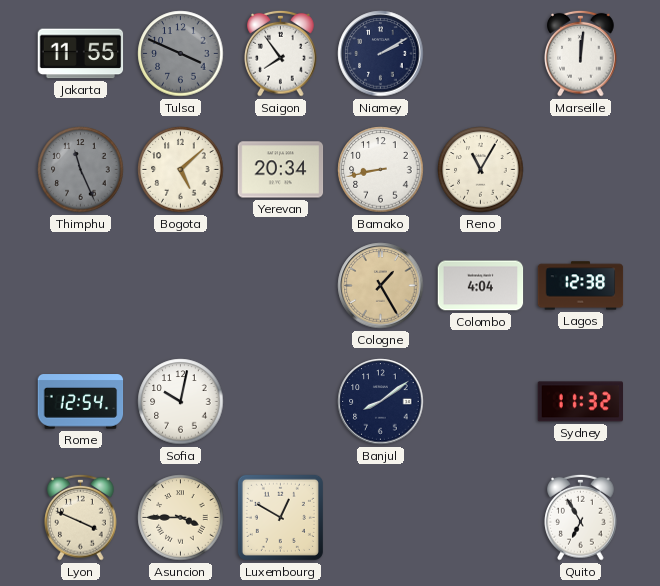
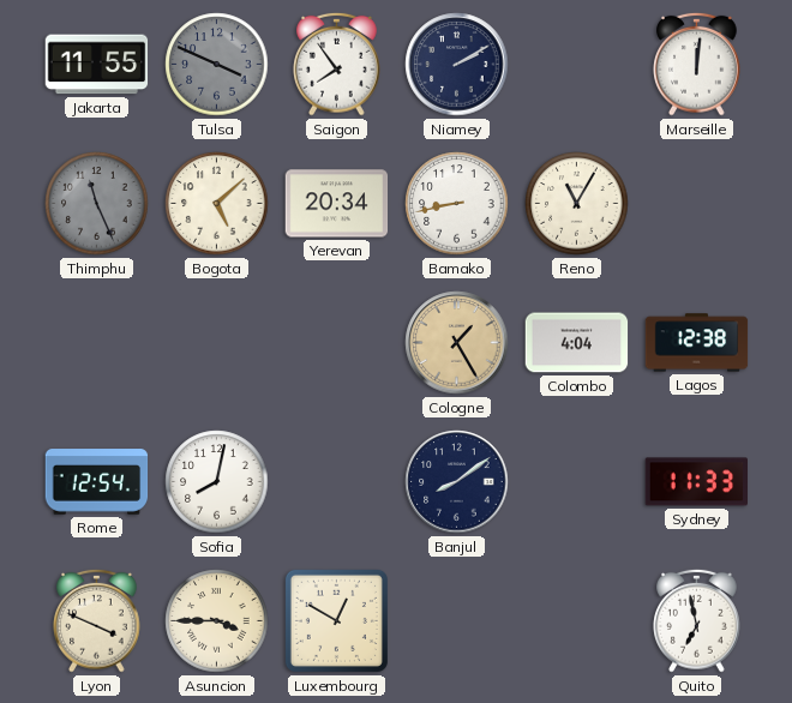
Sofia: 10:02 -> 8:02
Sydney: 11:32 -> 11:33
Quito: 6:55 -> 6:58
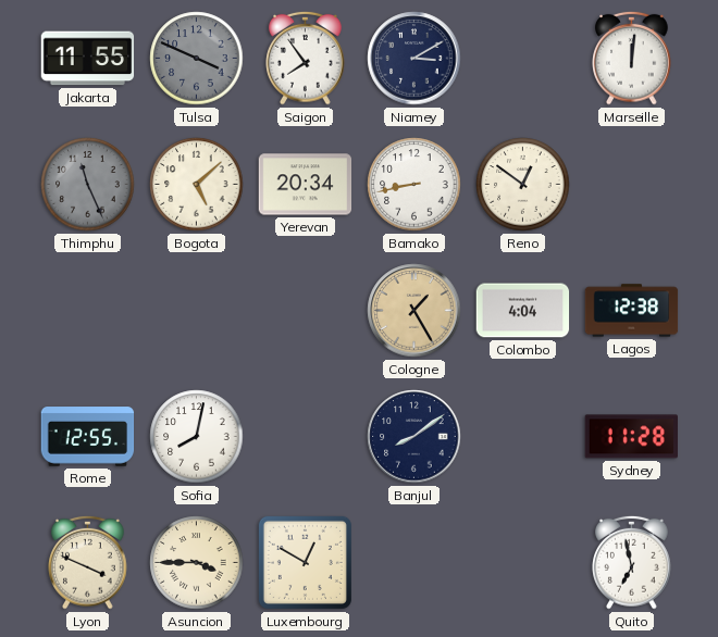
Niamey: 2:10 -> 3:10
Reno: 11:05 -> 12:51
Rome: 12:54 -> 12:55
Sydney: 11:33 -> 11:28
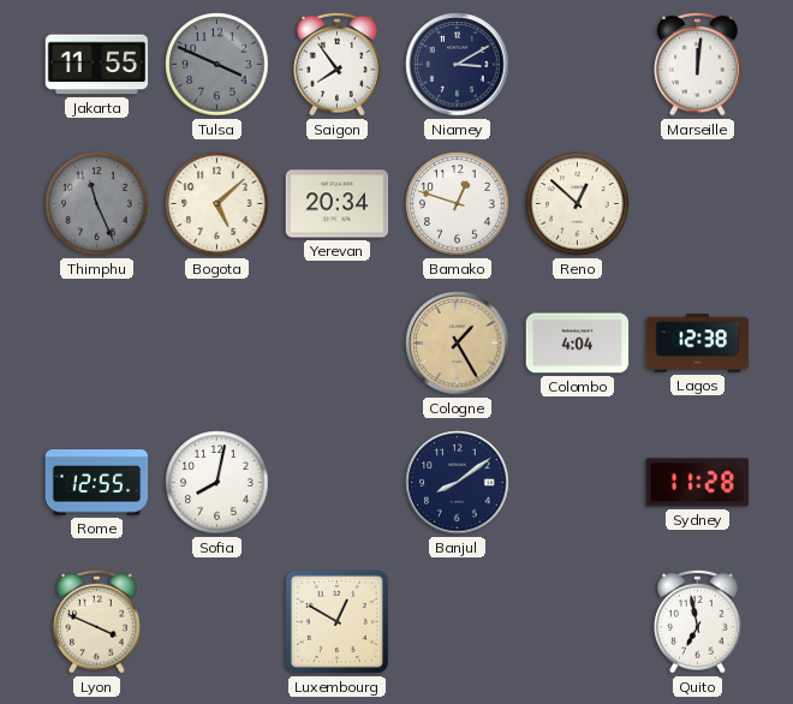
Bamako: 8:43 -> 12:48
Reno: 12:51 -> 12:52
Asuncion: 3:45 -> none
